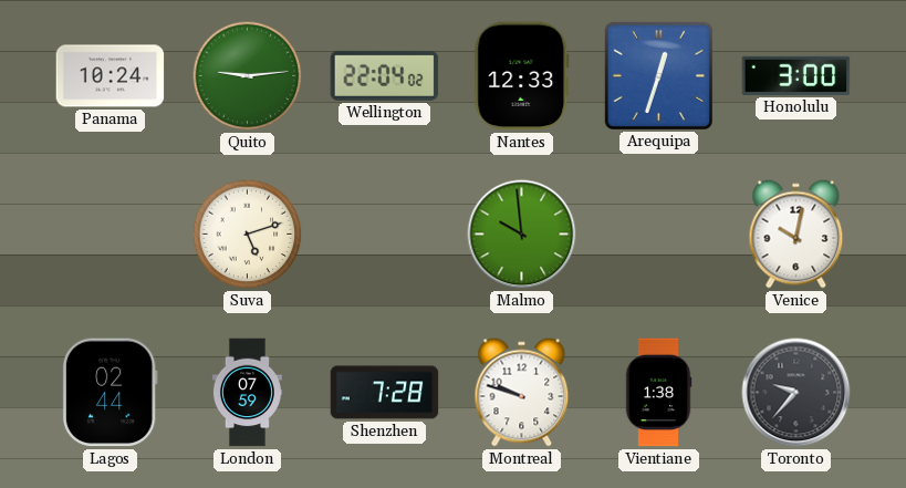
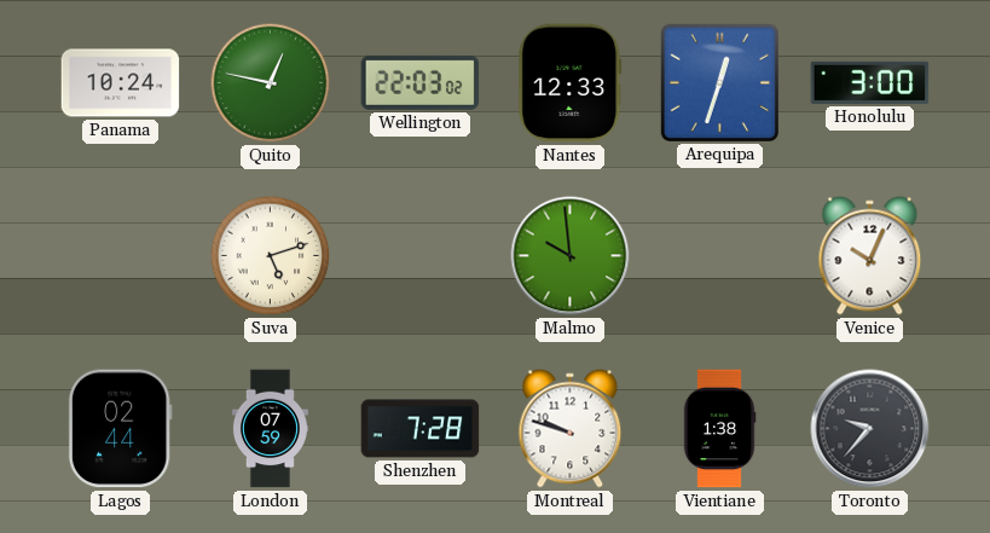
Quito: 9:14 -> 12:47
Wellington: 22:04 -> 22:03
Venice: 10:02 -> 10:04
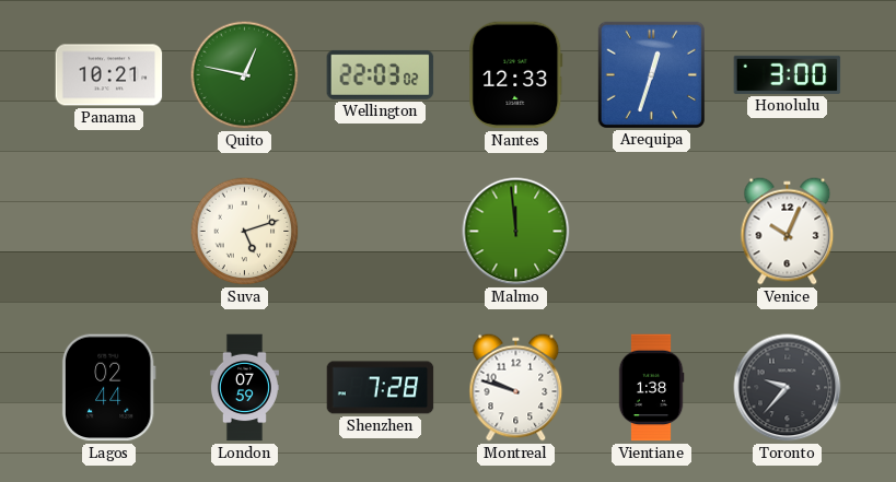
Panama: 10:24 -> 10:21
Malmo: 9:59 -> 11:59
